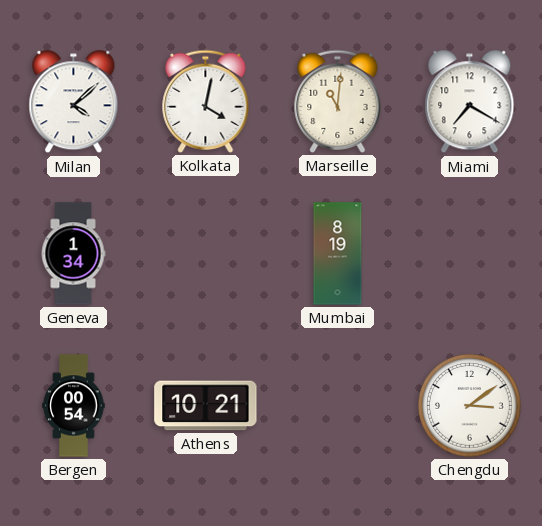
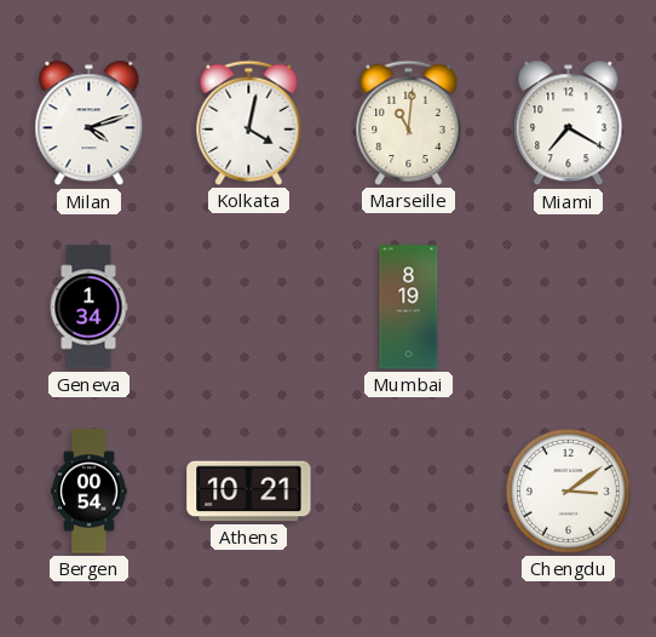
Milan: 4:08 -> 4:12
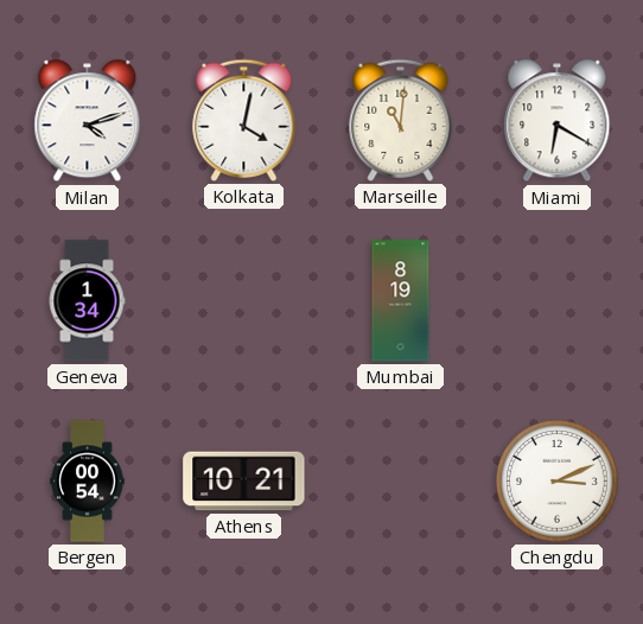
Miami: 7:20 -> 6:20
Chengdu: 3:09 -> 3:11
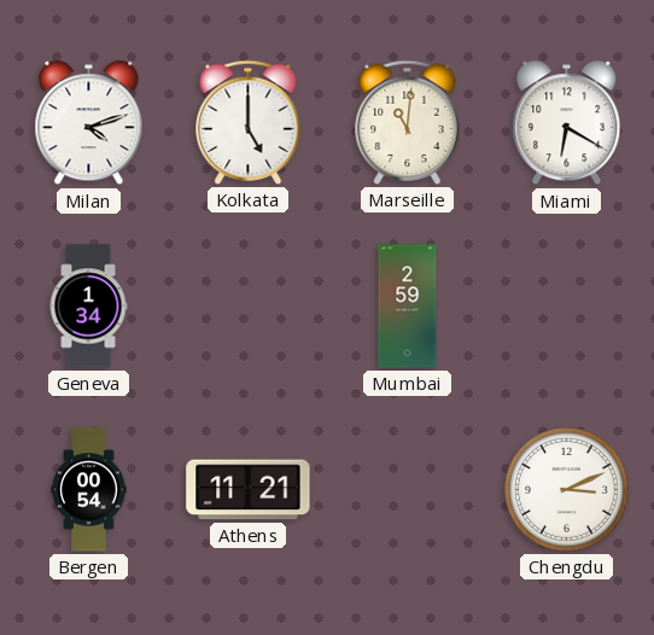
Kolkata: 4:02 -> 5:00
Mumbai: 8:19 -> 2:59
Athens: 10:21 -> 11:21
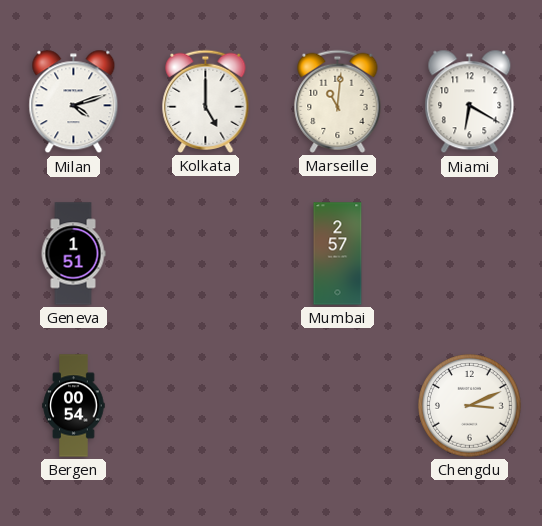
Geneva: 1:34 -> 1:51
Mumbai: 2:59 -> 2:57
Athens: 11:21 -> none
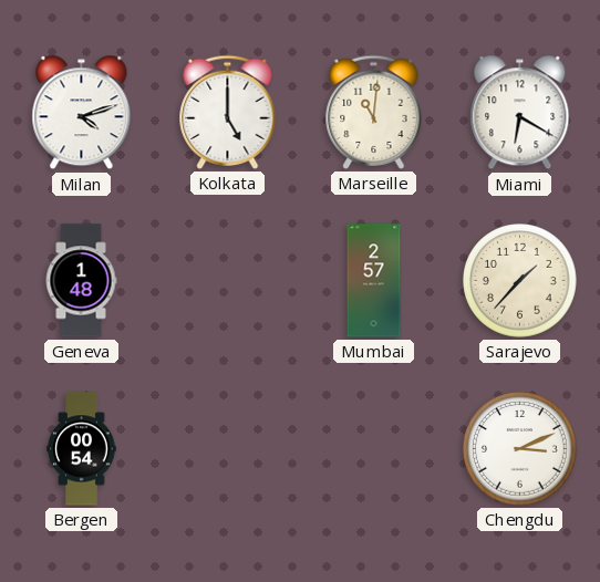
Geneva: 1:51 -> 1:48
Sarajevo: none -> 1:37
